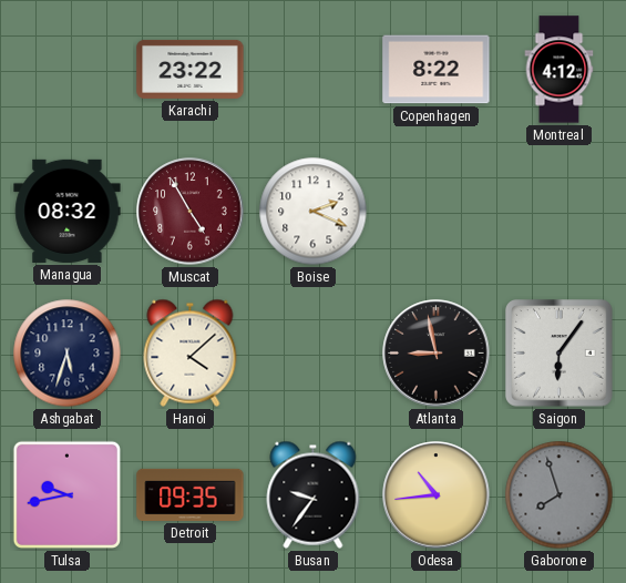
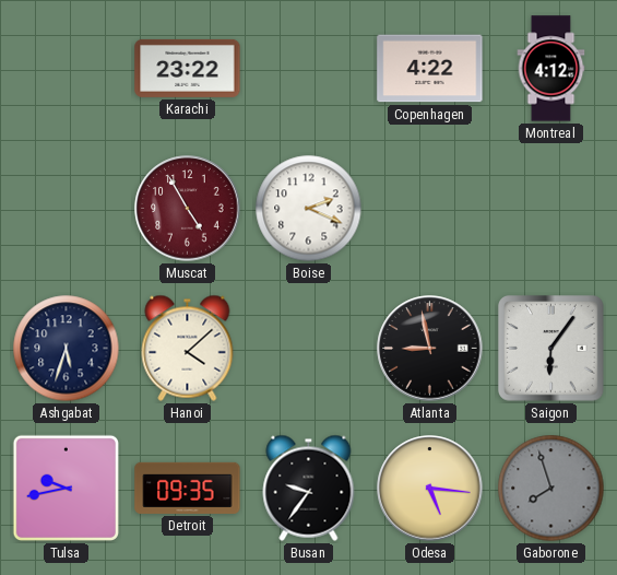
Copenhagen: 8:22 -> 4:22
Managua: 08:32 -> none
Odesa: 10:44 -> 5:16
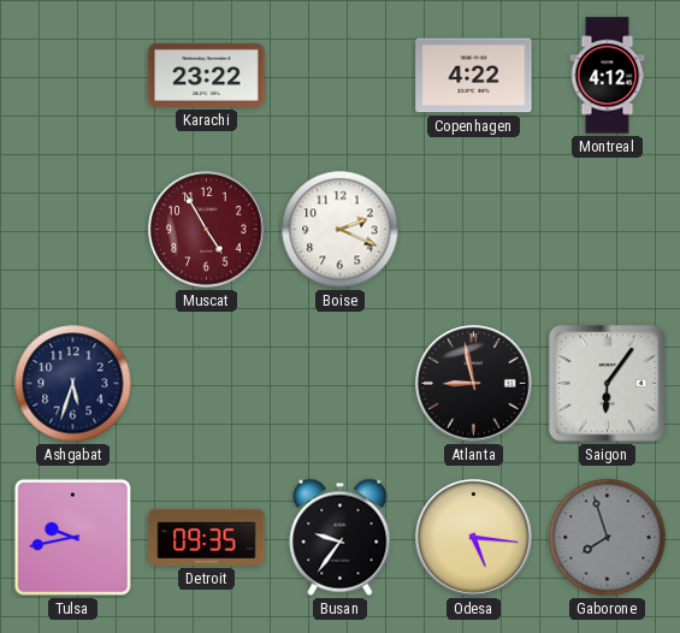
Hanoi: 4:08 -> none
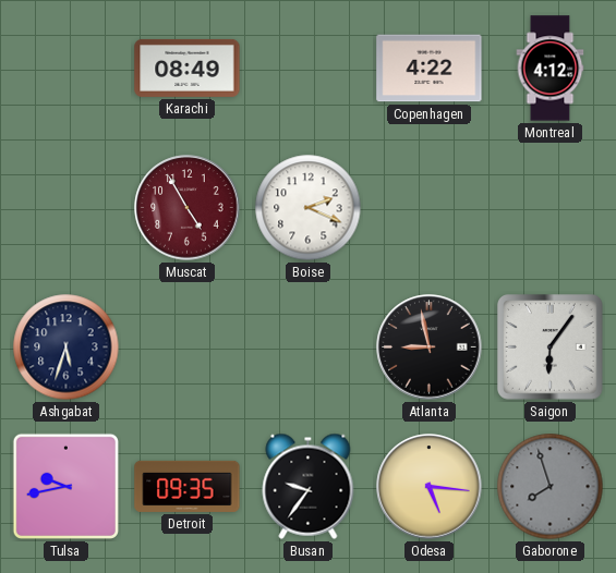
Karachi: 23:22 -> 08:49
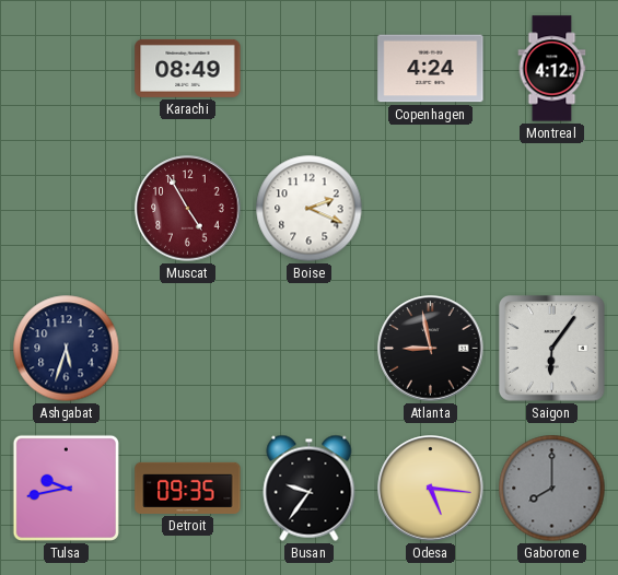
Copenhagen: 4:22 -> 4:24
Gaborone: 7:57 -> 8:00
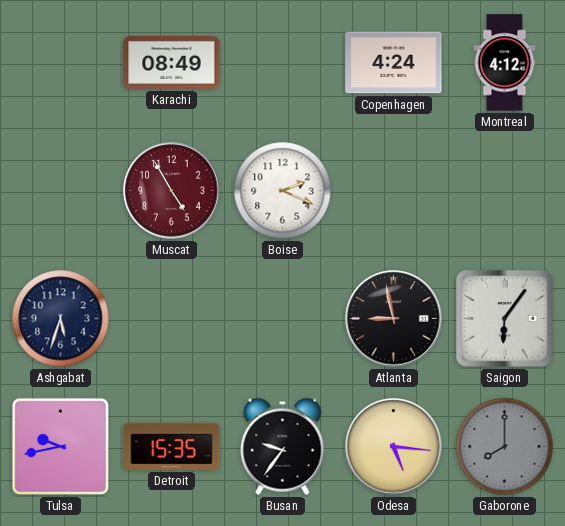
Detroit: 09:35 -> 15:35
